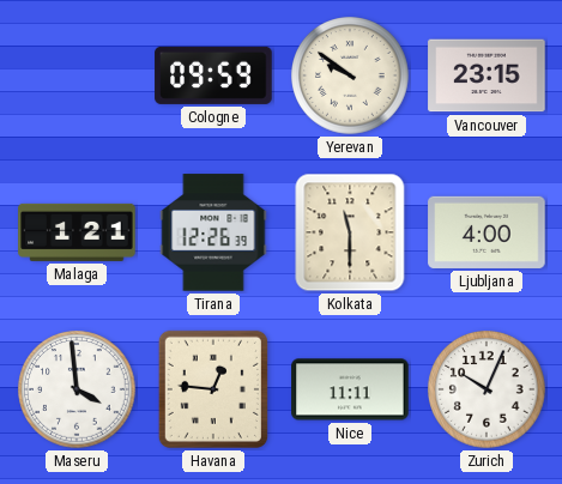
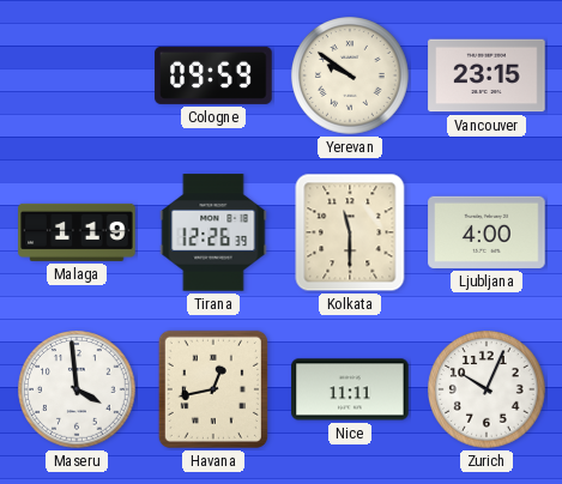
Malaga: 1:21 -> 1:19
Havana: 12:46 -> 12:43
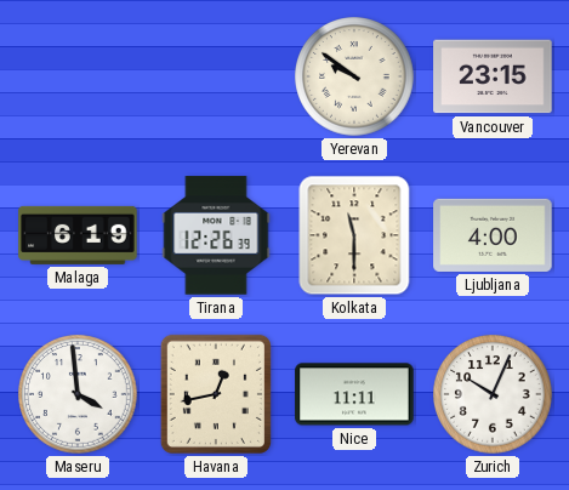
Cologne: 09:59 -> none
Malaga: 1:19 -> 6:19
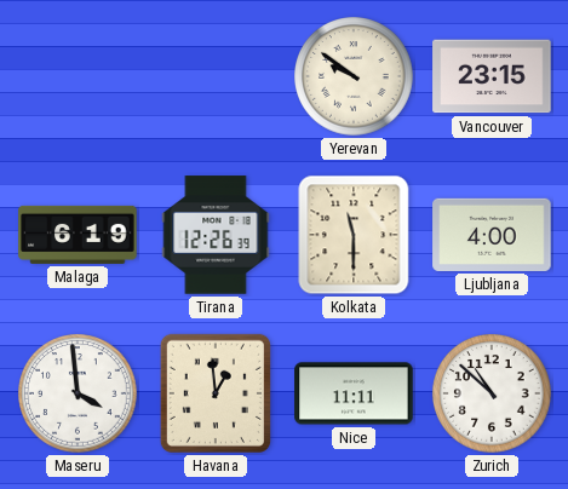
Havana: 12:43 -> 12:59
Zurich: 10:04 -> 10:52
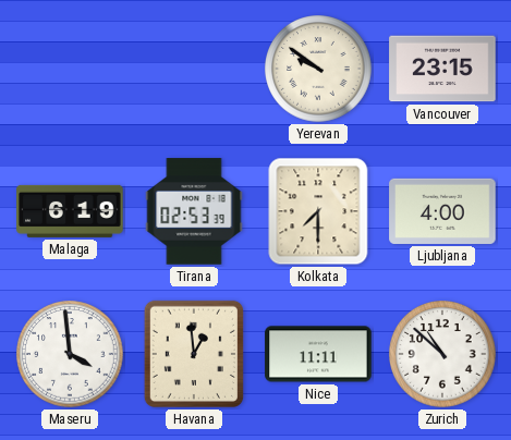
Tirana: 12:26 -> 02:53
Kolkata: 11:30 -> 7:30
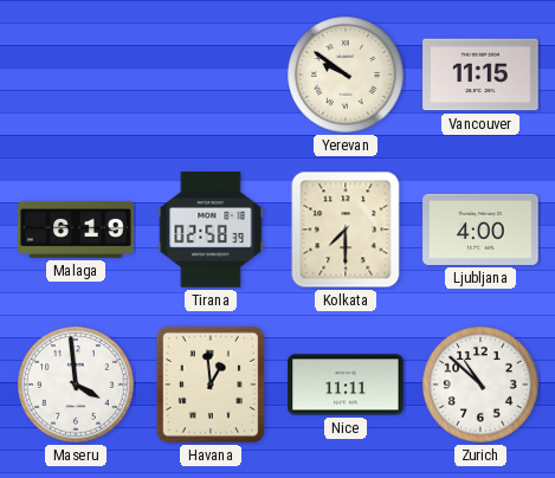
Vancouver: 23:15 -> 11:15
Tirana: 02:53 -> 02:58
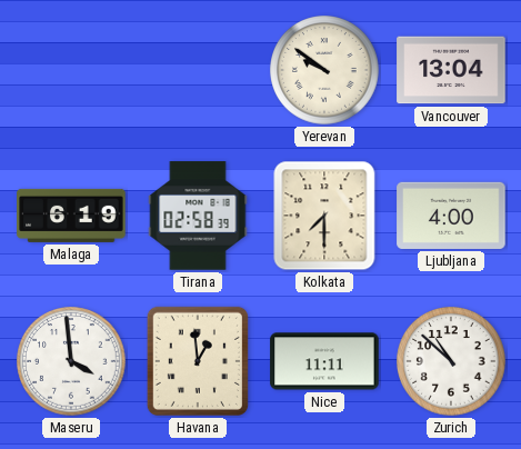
Vancouver: 11:15 -> 13:04
